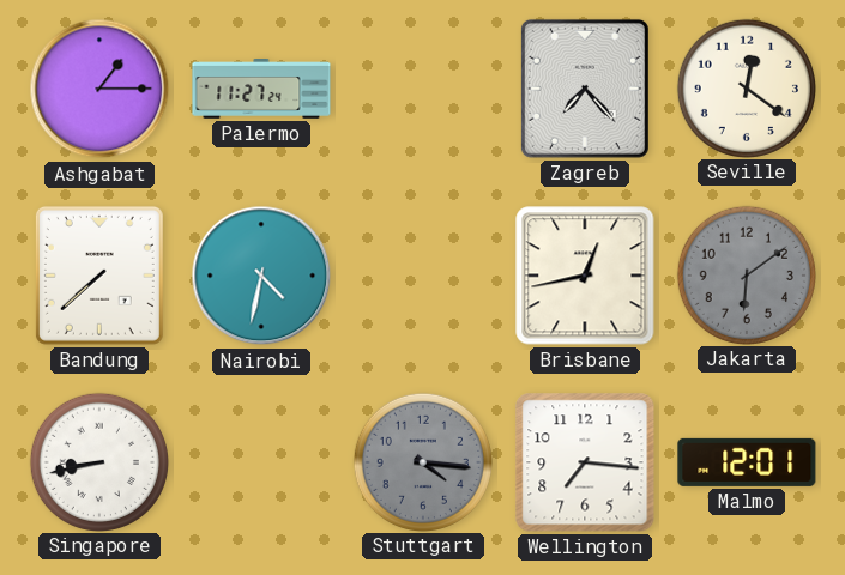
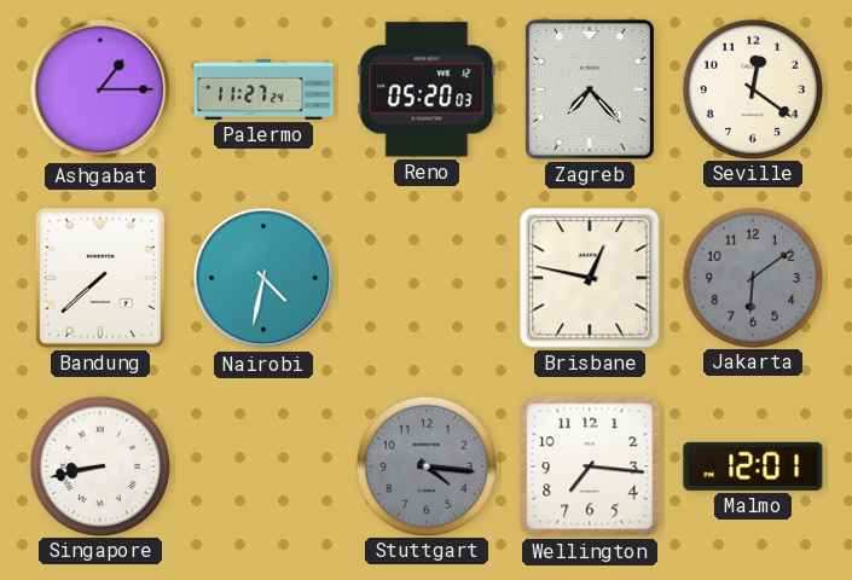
Reno: none -> 05:20
Brisbane: 12:43 -> 12:47
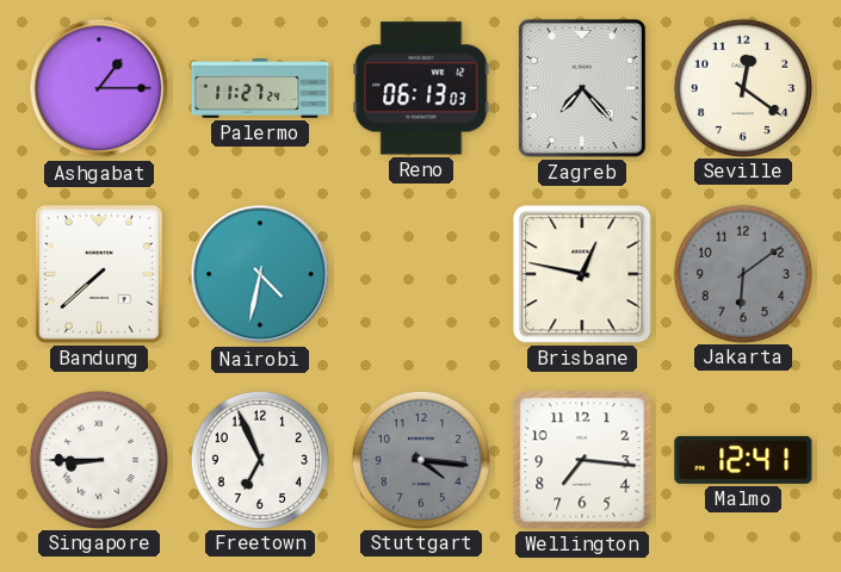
Reno: 05:20 -> 06:13
Singapore: 8:43 -> 8:45
Freetown: none -> 6:56
Malmo: 12:01 -> 12:41
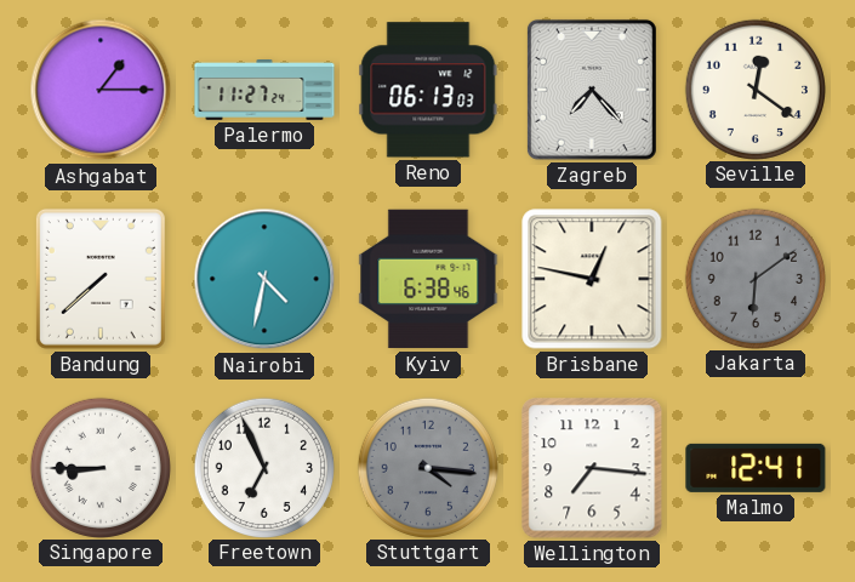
Kyiv: none -> 6:38
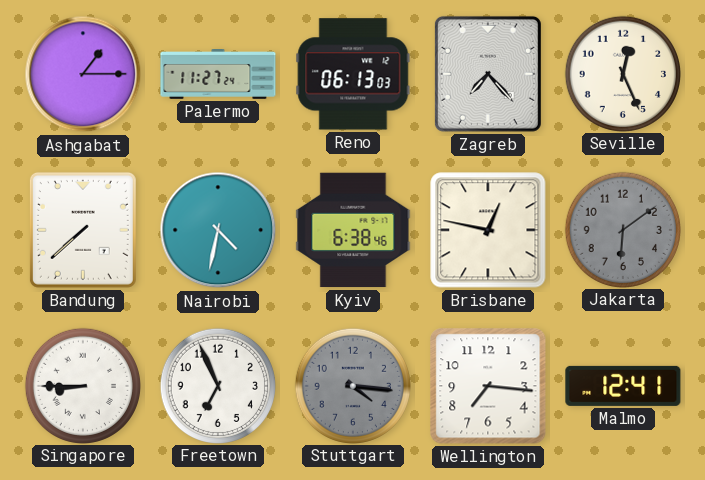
Seville: 12:21 -> 12:26
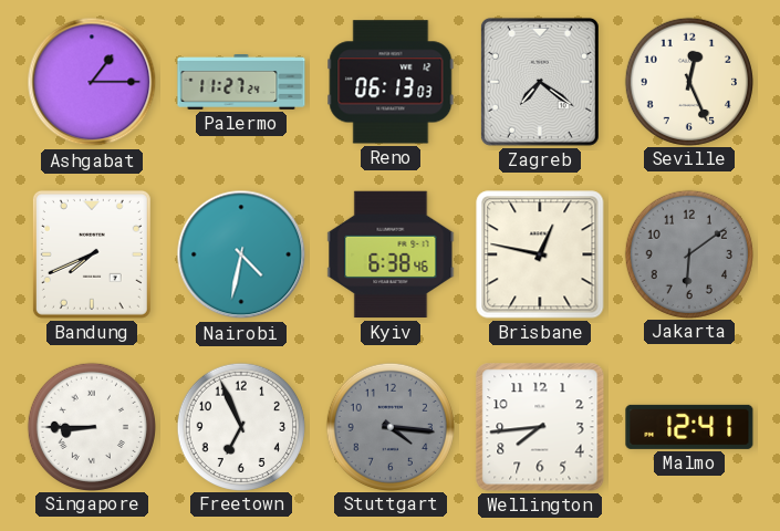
Zagreb: 7:23 -> 7:21
Bandung: 7:38 -> 7:41
Wellington: 7:16 -> 7:44
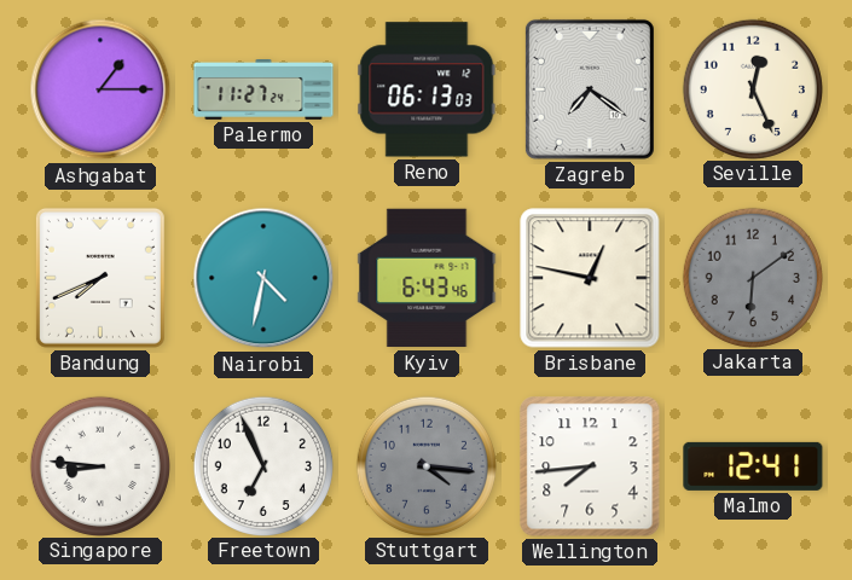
Kyiv: 6:38 -> 6:43
Singapore: 8:45 -> 8:46
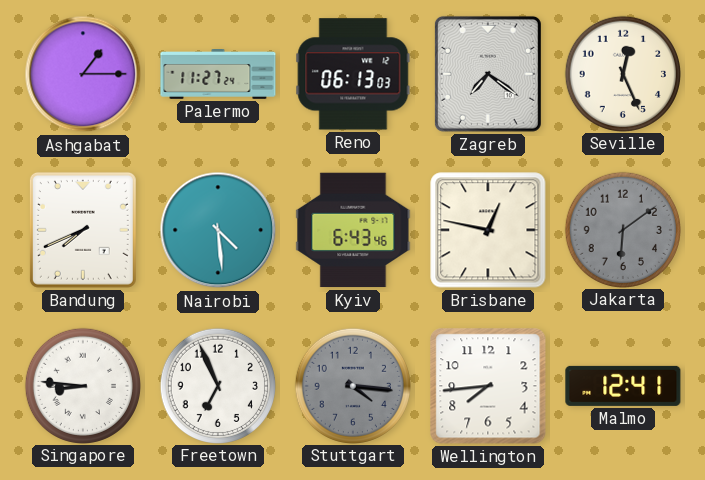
Nairobi: 4:32 -> 4:29
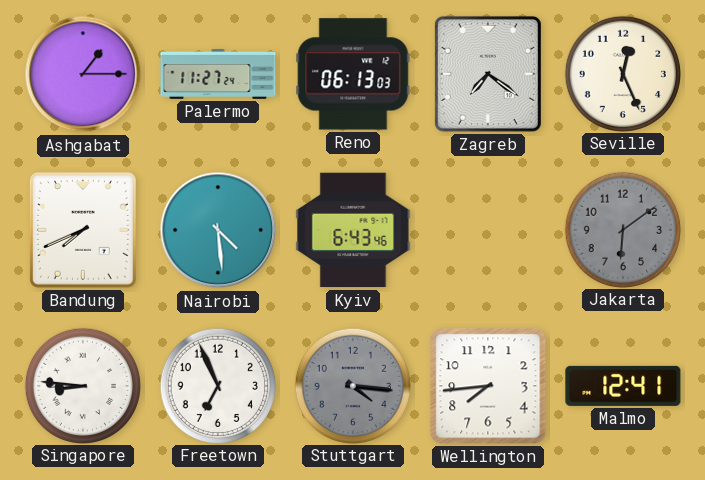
Brisbane: 12:47 -> none
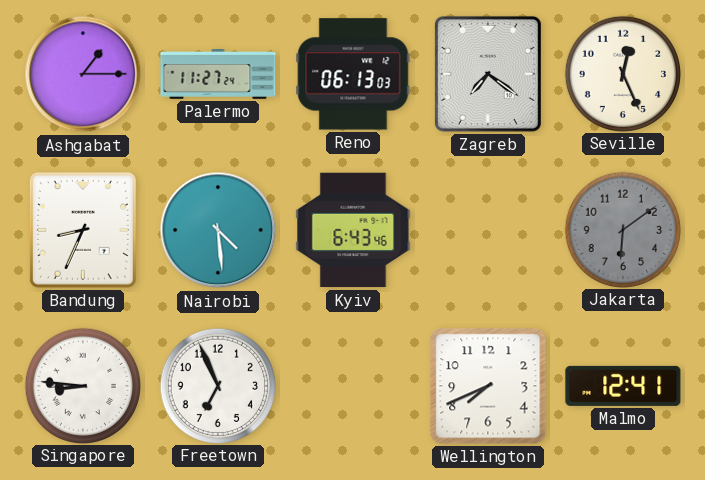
Bandung: 7:41 -> 8:34
Stuttgart: 4:16 -> none
Wellington: 7:44 -> 7:41
